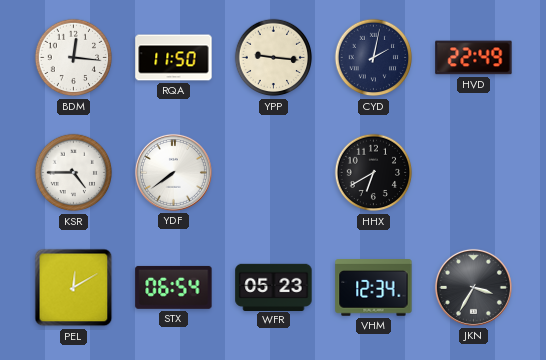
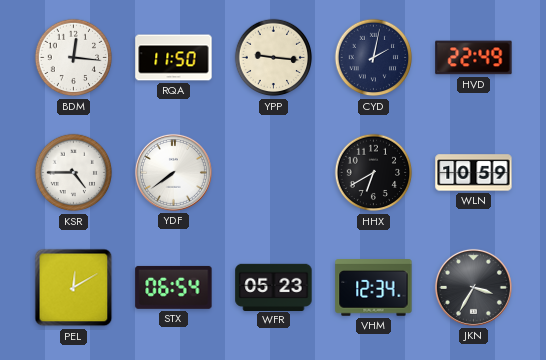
WLN: none -> 10:59
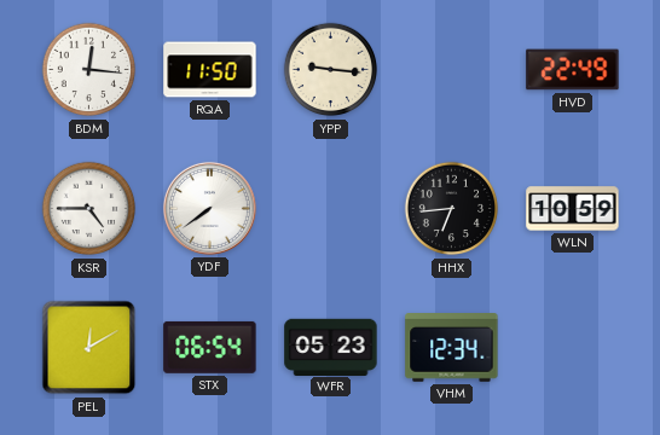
CYD: 2:02 -> none
HHX: 6:40 -> 6:44
JKN: 3:35 -> none
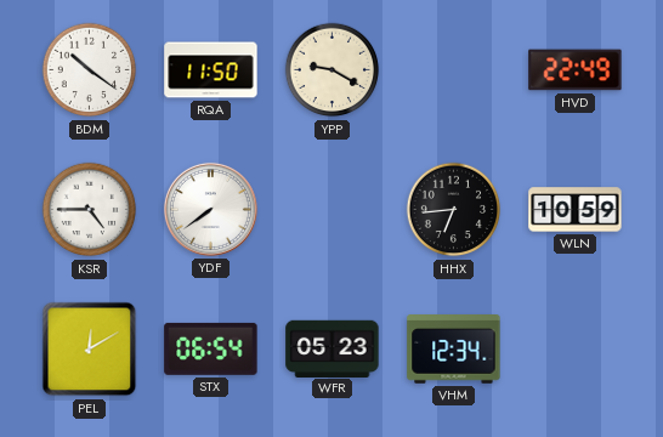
BDM: 12:16 -> 10:21
YPP: 9:16 -> 9:20
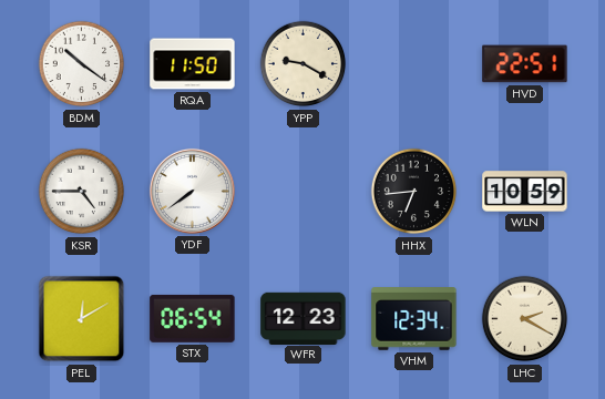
HVD: 22:49 -> 22:51
WFR: 05:23 -> 12:23
LHC: none -> 2:20
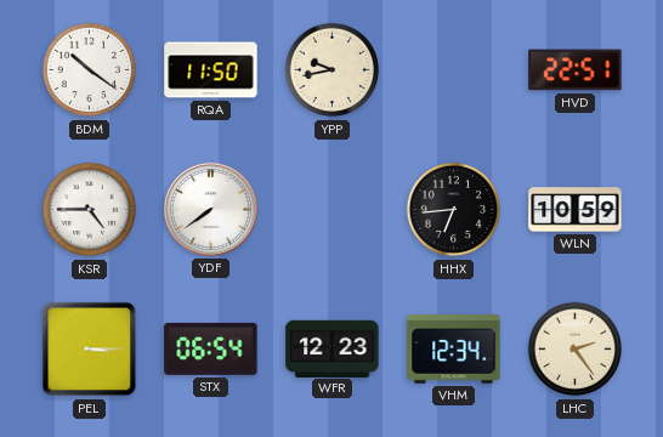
YPP: 9:20 -> 9:43
PEL: 12:10 -> 3:15
LHC: 2:20 -> 2:24
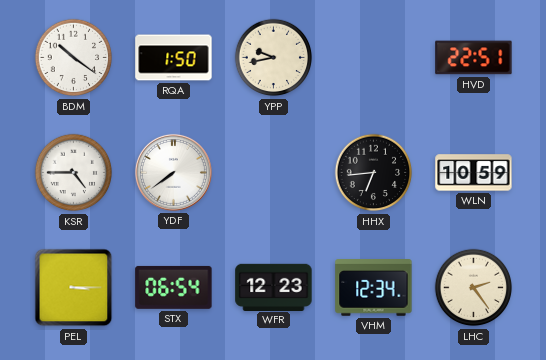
RQA: 11:50 -> 1:50
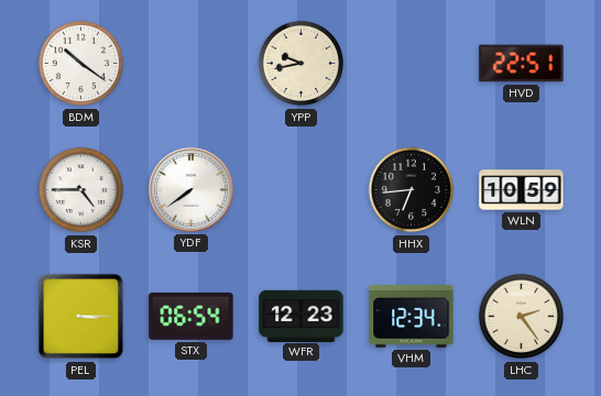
RQA: 1:50 -> none
